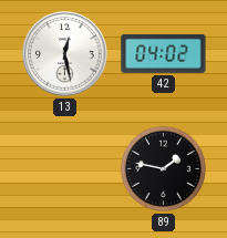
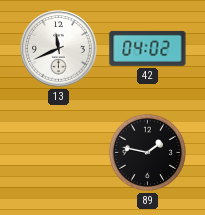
13: 12:28 -> 11:41
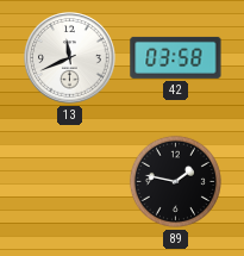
42: 04:02 -> 03:58
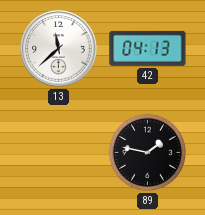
13: 11:41 -> 11:38
42: 03:58 -> 04:13
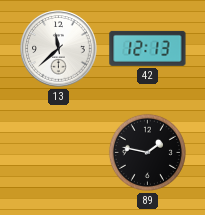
42: 04:13 -> 12:13
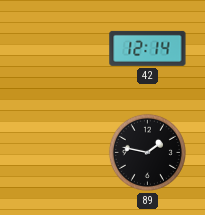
13: 11:38 -> none
42: 12:13 -> 12:14
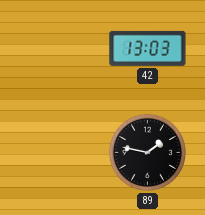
42: 12:14 -> 13:03
